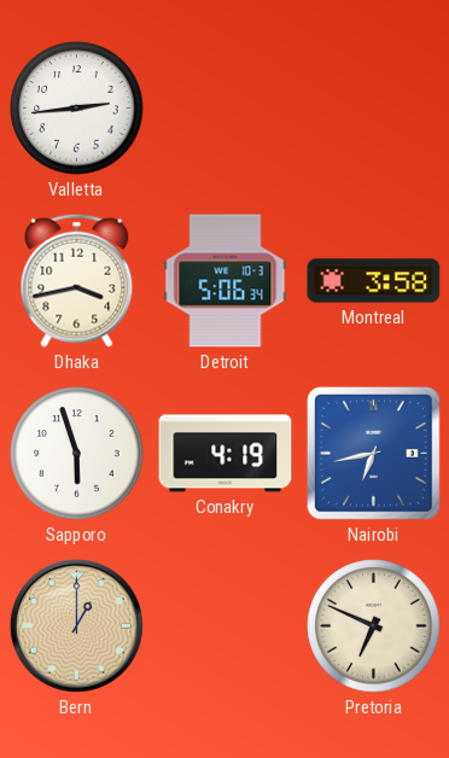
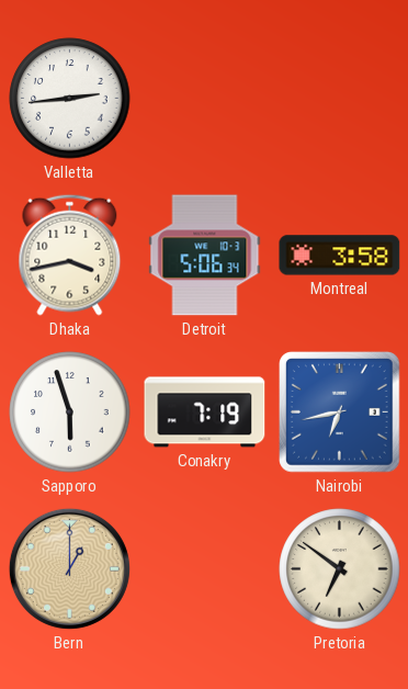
Conakry: 4:19 -> 7:19
Pretoria: 6:49 -> 6:51
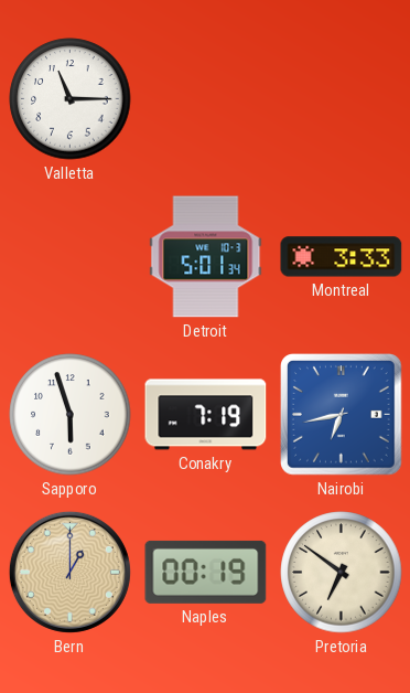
Valletta: 2:44 -> 11:15
Dhaka: 3:43 -> none
Detroit: 5:06 -> 5:01
Montreal: 3:58 -> 3:33
Naples: none -> 00:19
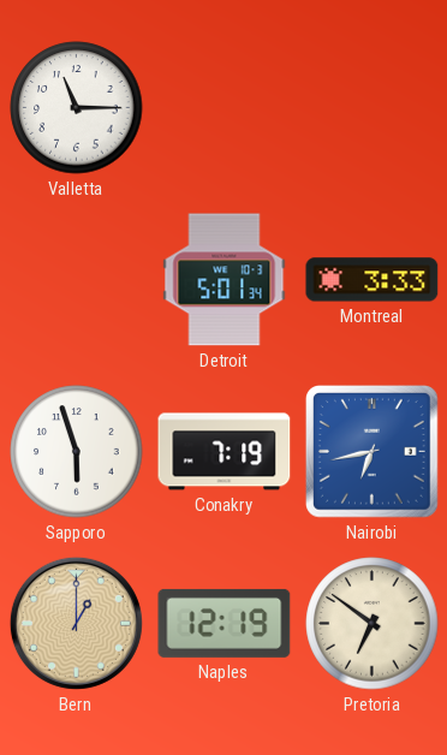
Naples: 00:19 -> 12:19
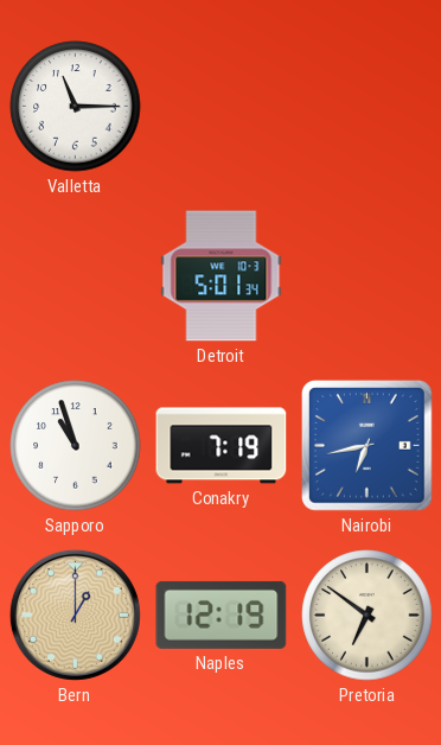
Montreal: 3:33 -> none
Sapporo: 5:57 -> 10:57
